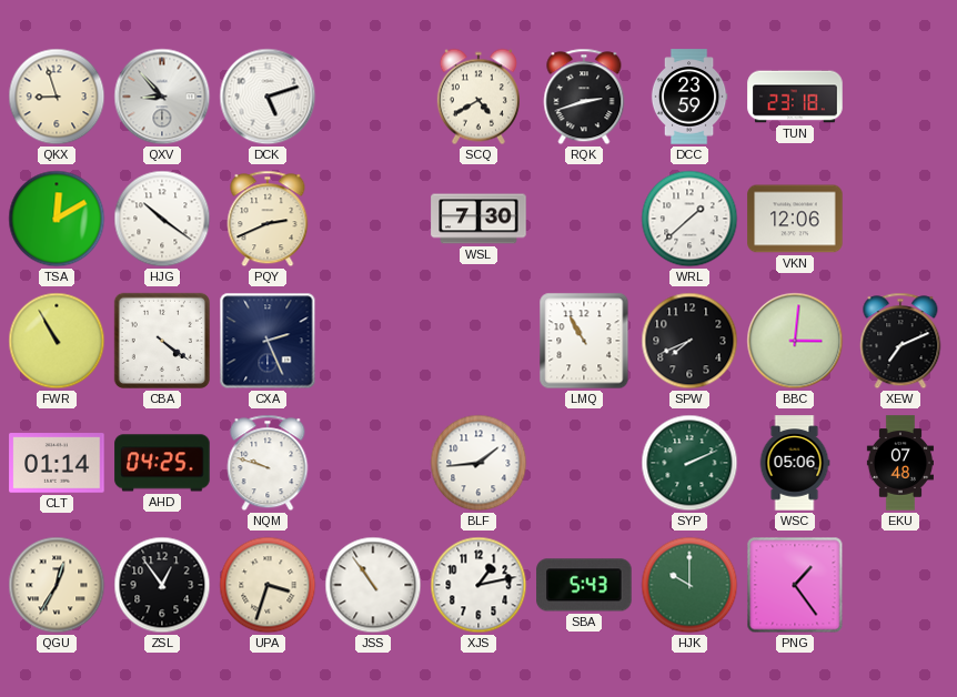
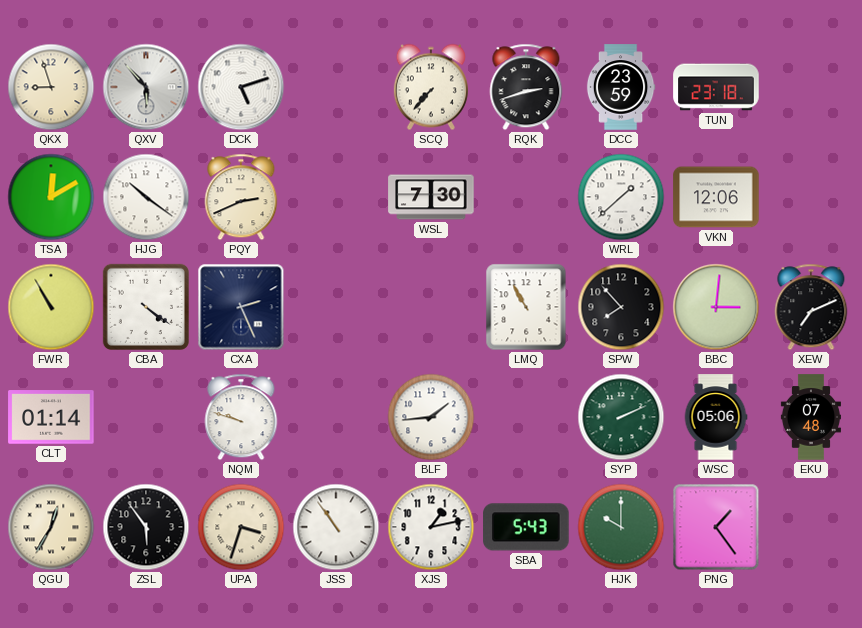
QXV: 8:53 -> 5:53
SCQ: 4:40 -> 7:37
SPW: 7:41 -> 7:53
AHD: 04:25 -> none
ZSL: 12:54 -> 5:54
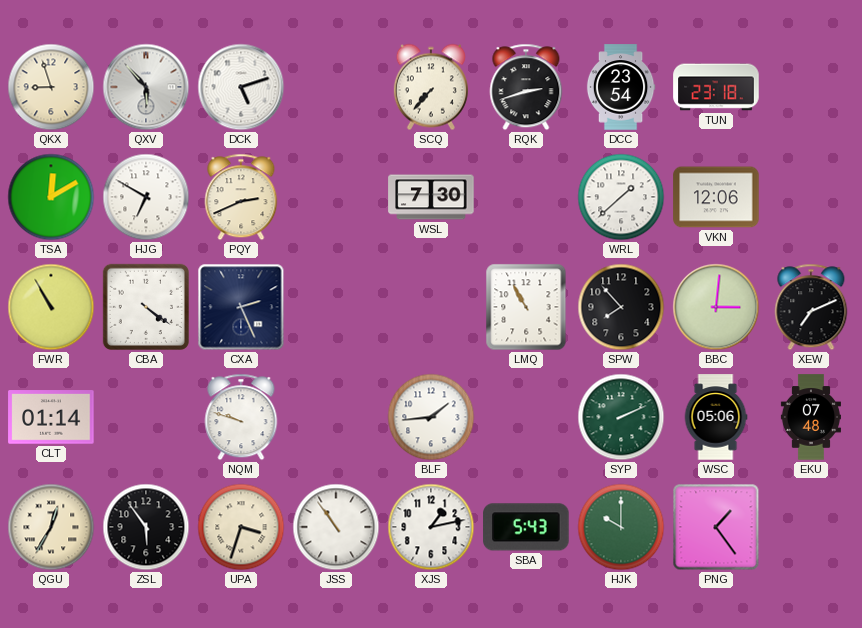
DCC: 23:59 -> 23:54
HJG: 10:21 -> 6:50
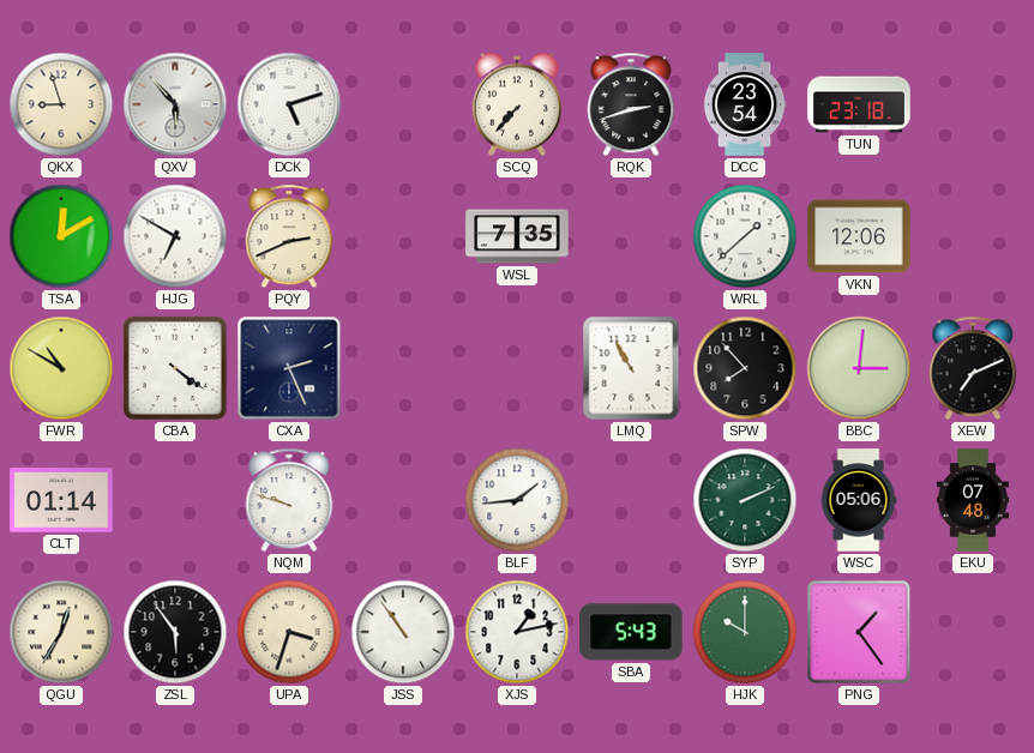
WSL: 7:30 -> 7:35
FWR: 10:55 -> 10:50
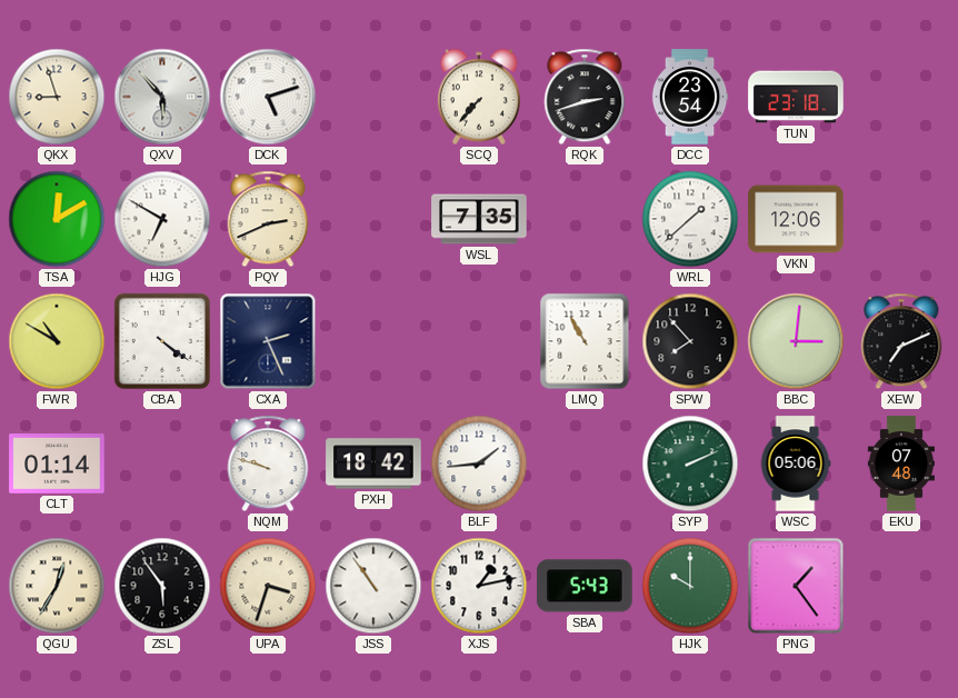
PXH: none -> 18:42
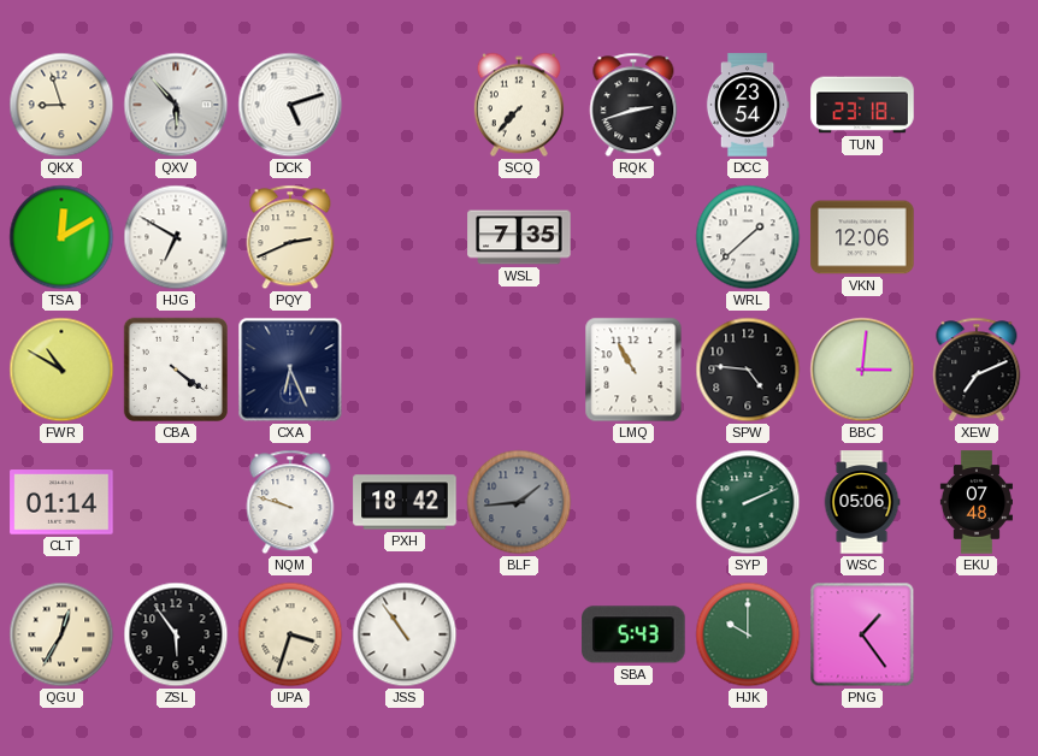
CXA: 2:26 -> 6:26
SPW: 7:53 -> 4:46
BLF dial: white -> grey
XJS: 1:13 -> none
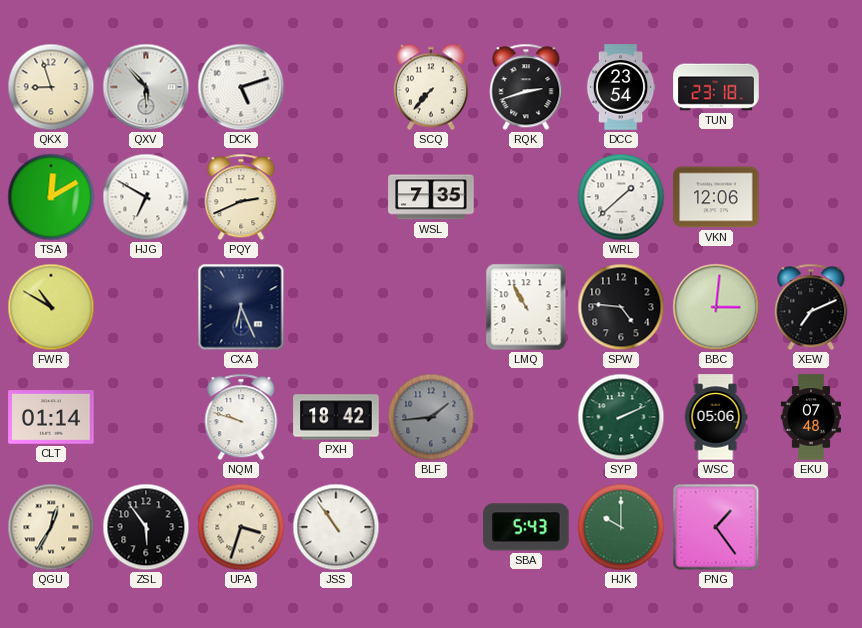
CBA: 4:21 -> none
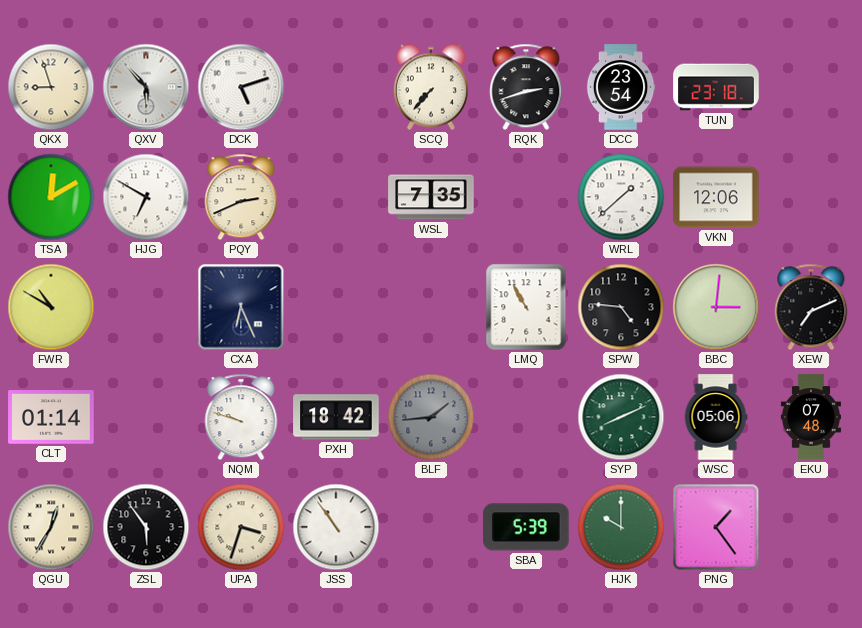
SYP: 2:11 -> 8:11
SBA: 5:43 -> 5:39
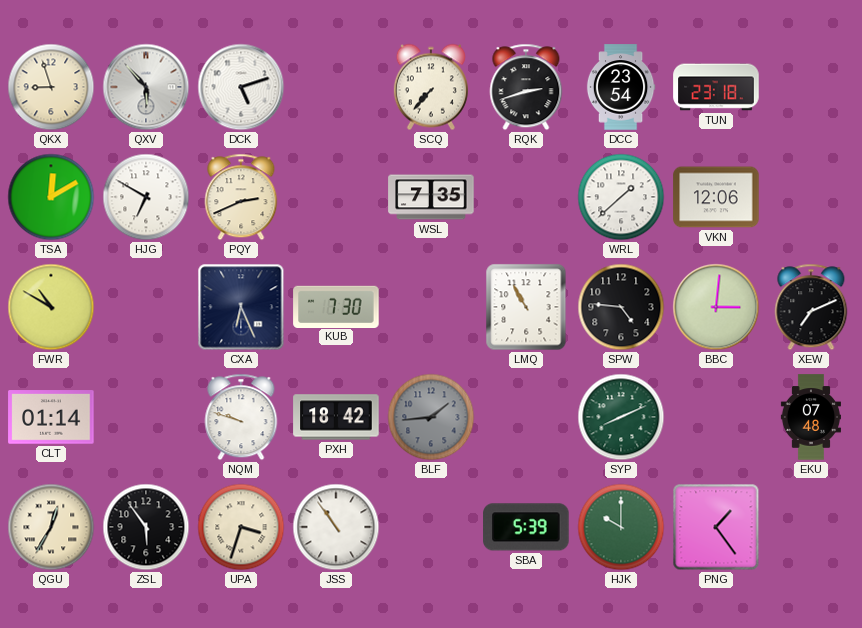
KUB: none -> 7:30
WSC: 05:06 -> none
